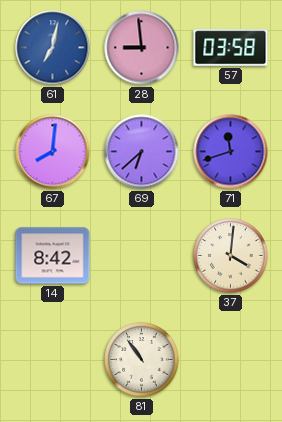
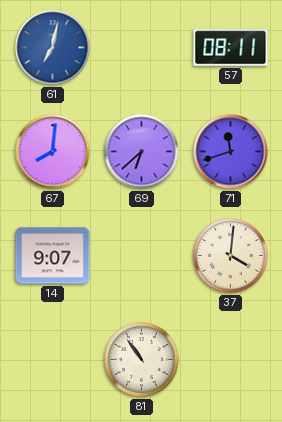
28: 8:59 -> none
57: 03:58 -> 08:11
14: 8:42 -> 9:07
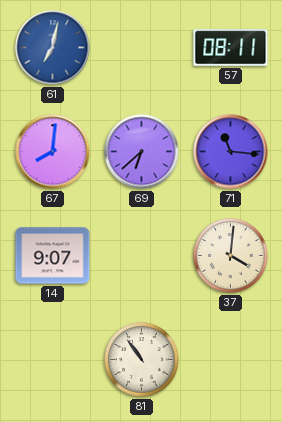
71: 11:42 -> 11:16
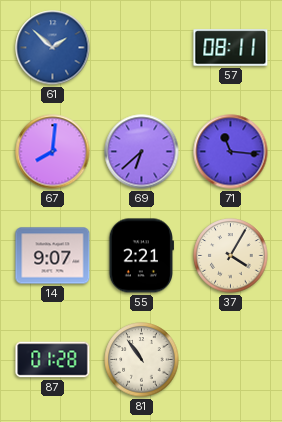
61: 7:02 -> 1:52
55: none -> 2:21
37: 4:01 -> 4:05
87: none -> 01:28
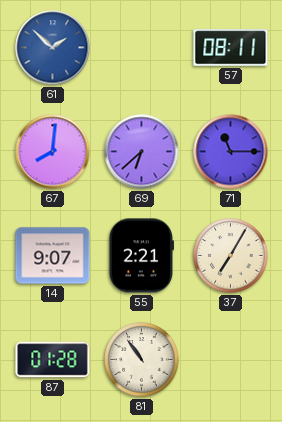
71: 11:16 -> 11:15
37: 4:05 -> 7:05
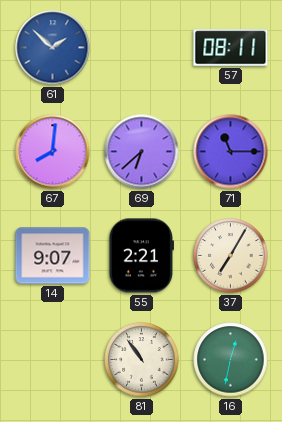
87: 01:28 -> none
16: none -> 12:32
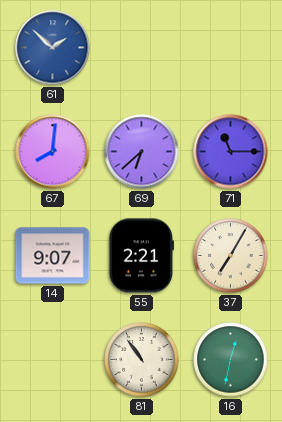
57: 08:11 -> none
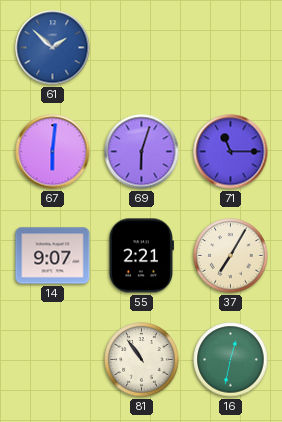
67: 8:01 -> 6:01
69: 6:38 -> 6:03
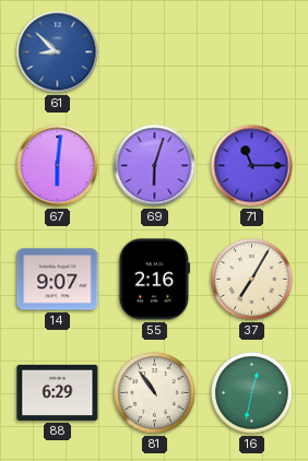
61: 1:52 -> 8:52
55: 2:21 -> 2:16
88: none -> 6:29
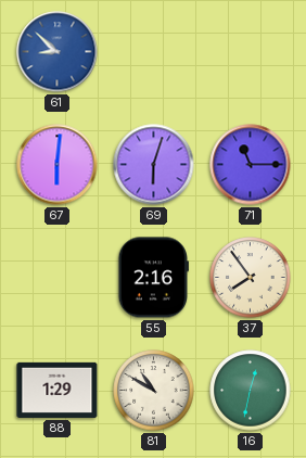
14: 9:07 -> none
37: 7:05 -> 7:54
88: 6:29 -> 1:29
81: 10:54 -> 10:50
